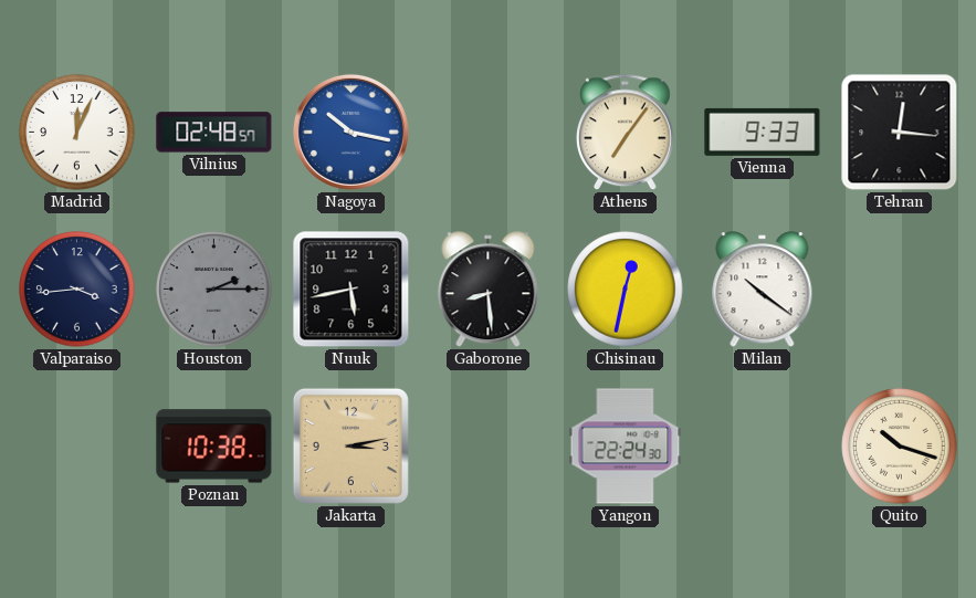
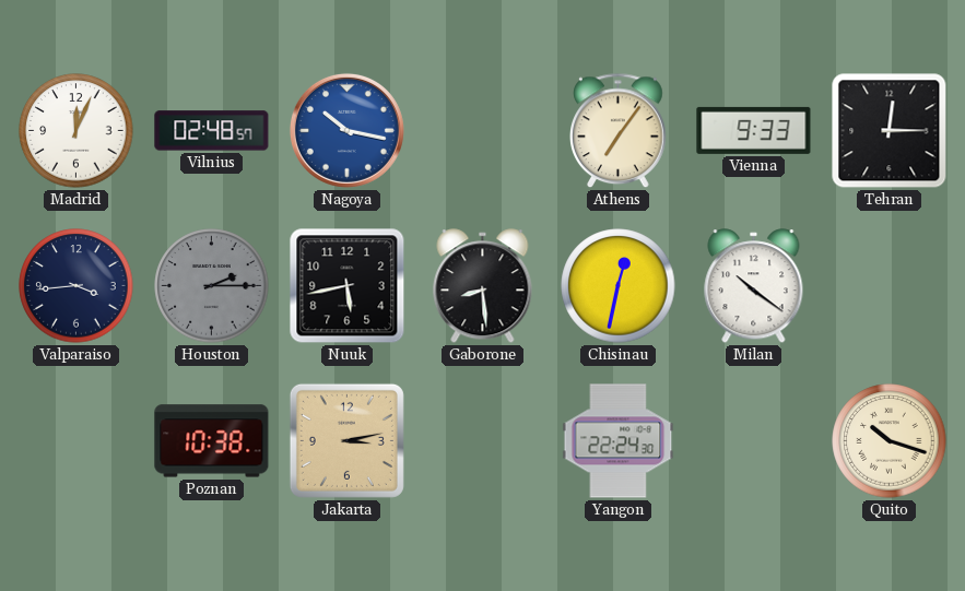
Tehran: 12:16 -> 12:15
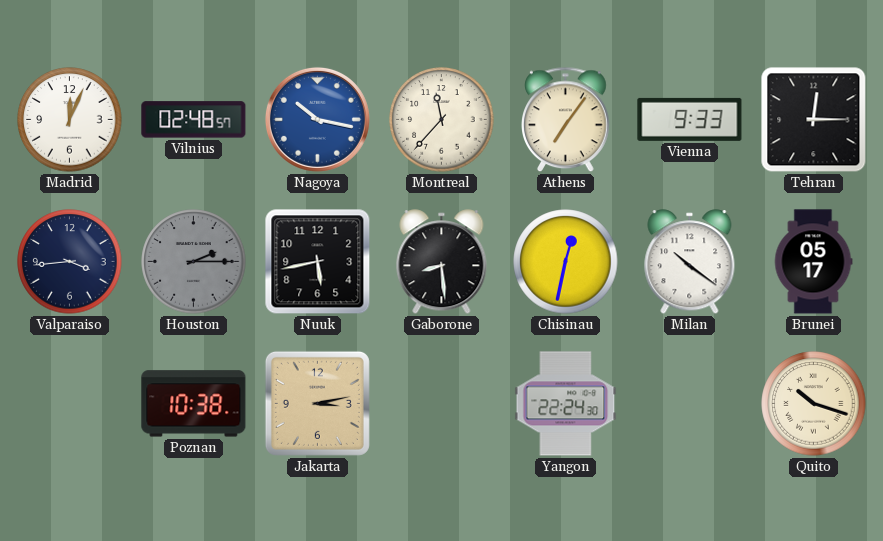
Montreal: none -> 11:37
Brunei: none -> 05:17
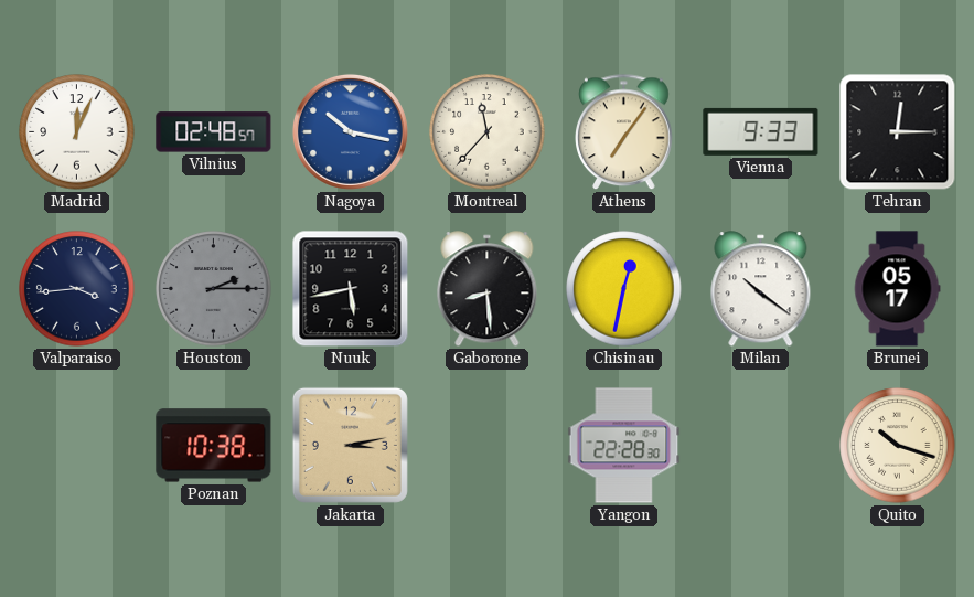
Yangon: 22:24 -> 22:28
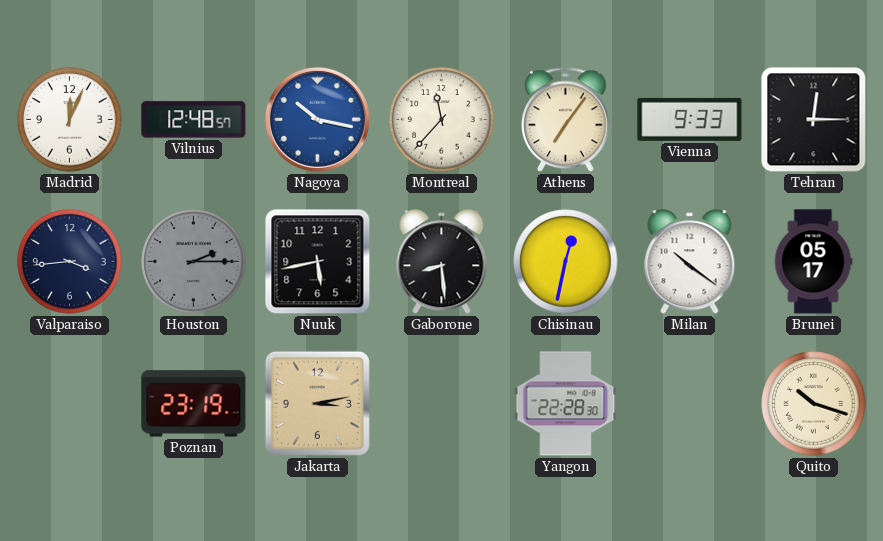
Vilnius: 02:48 -> 12:48
Poznan: 10:38 -> 23:19
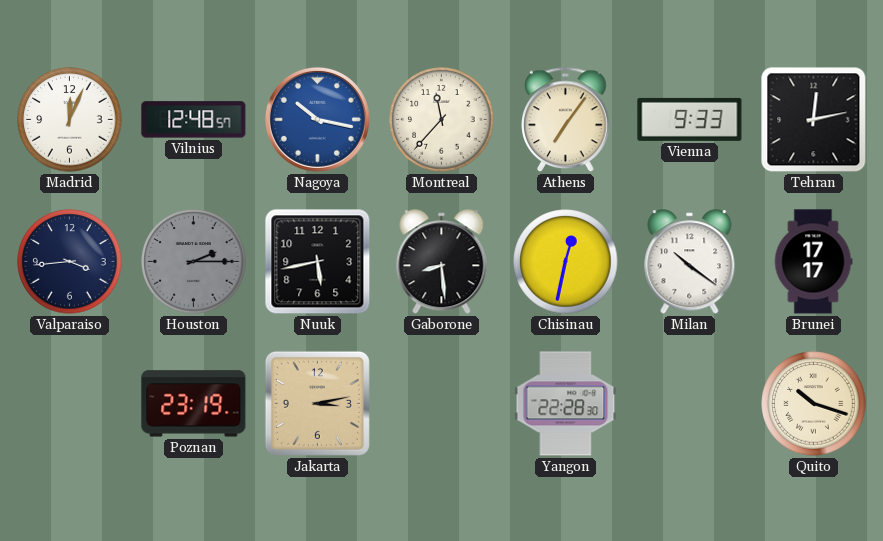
Tehran: 12:15 -> 12:13
Brunei: 05:17 -> 17:17
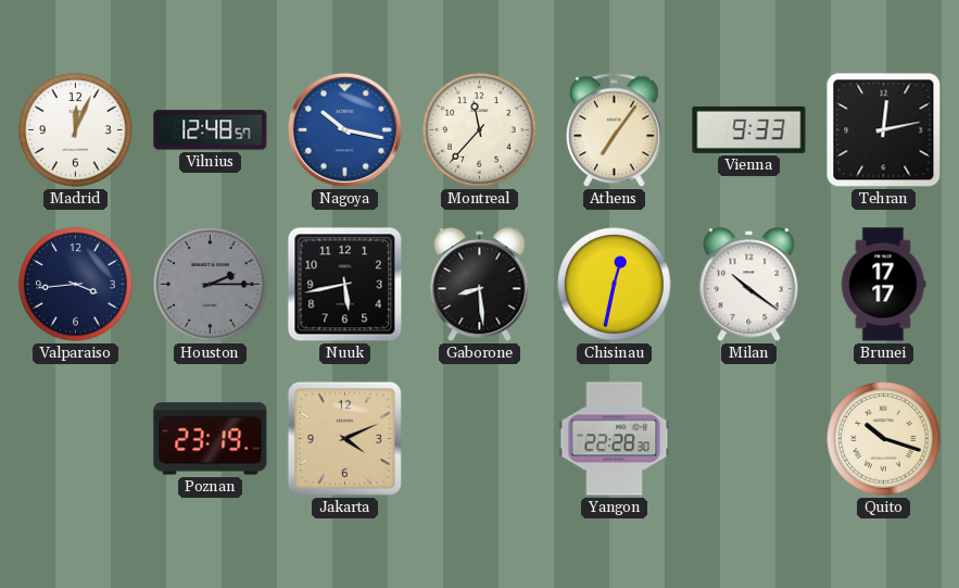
Jakarta: 3:13 -> 4:11
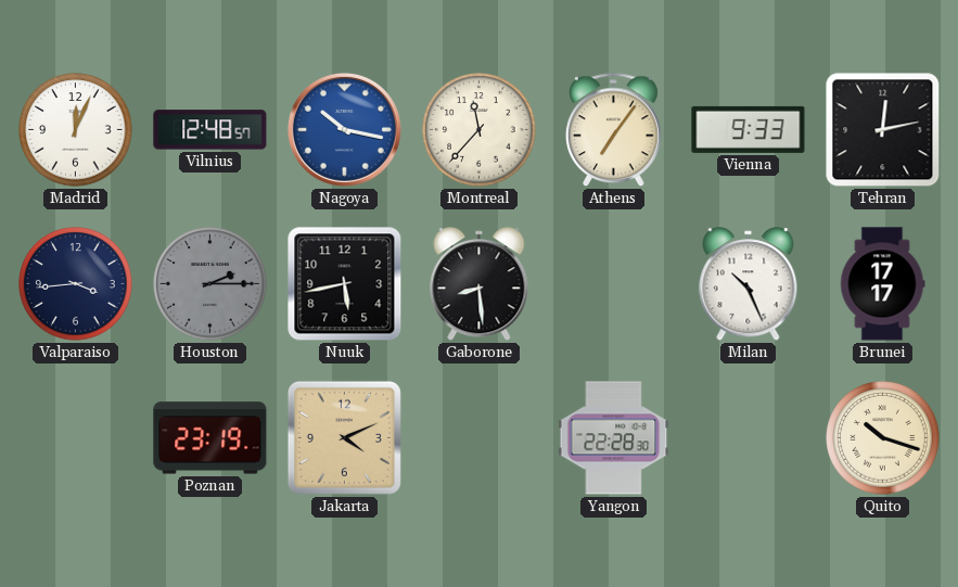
Chisinau: 12:32 -> none
Milan: 10:21 -> 10:26
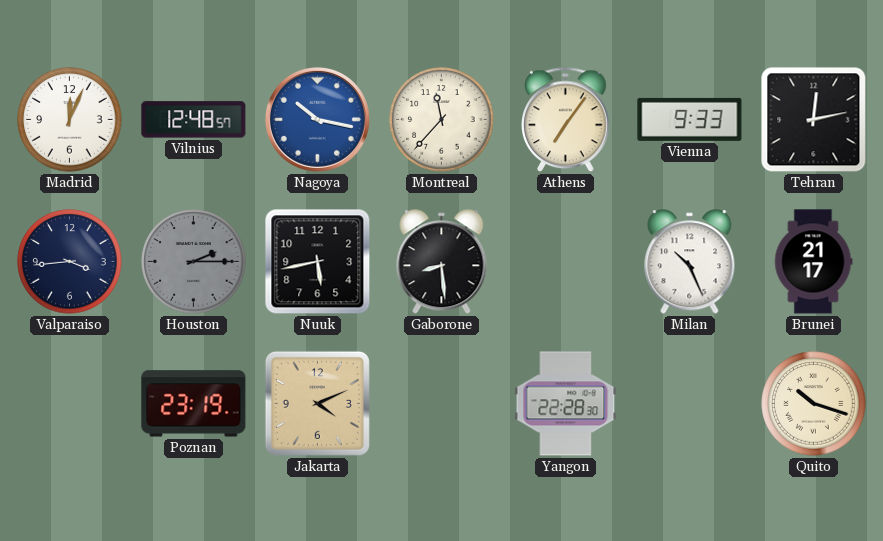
Brunei: 17:17 -> 21:17
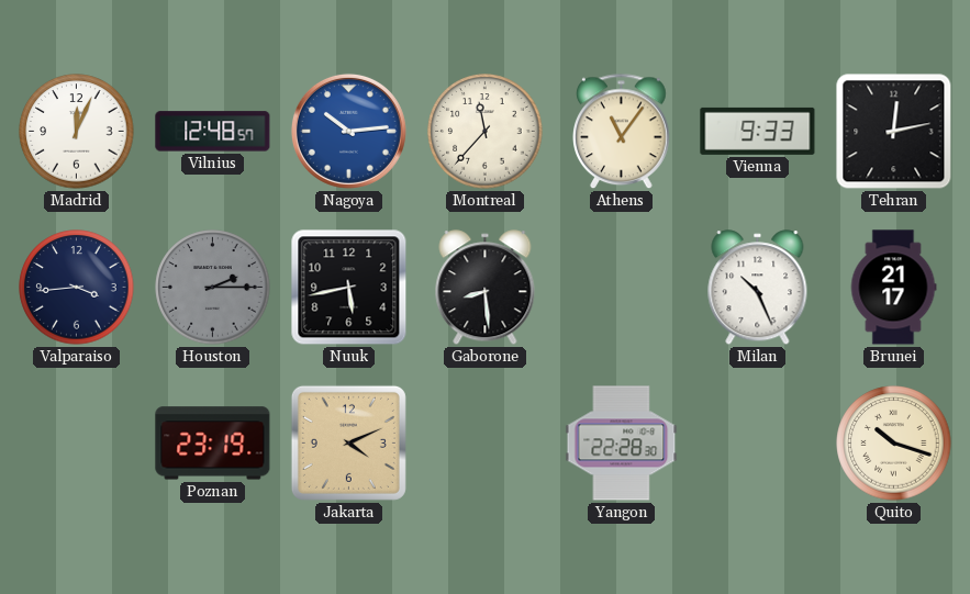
Nagoya: 10:17 -> 10:14
Athens: 7:06 -> 11:06
